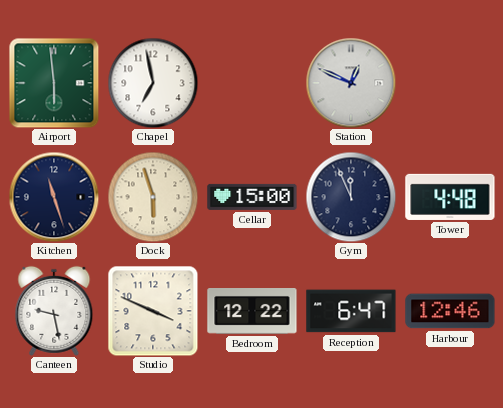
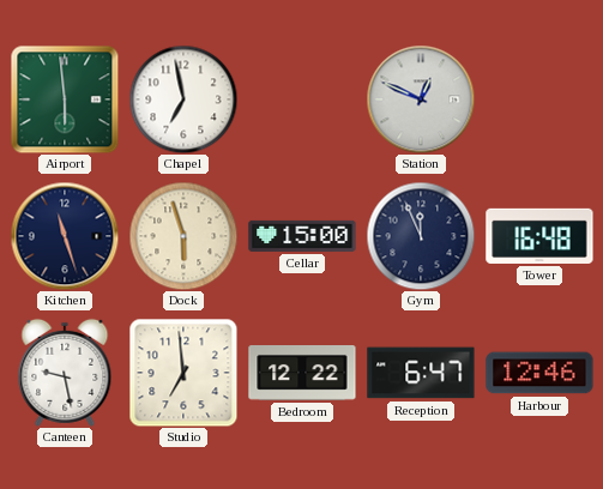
Tower: 4:48 -> 16:48
Studio: 3:49 -> 6:59
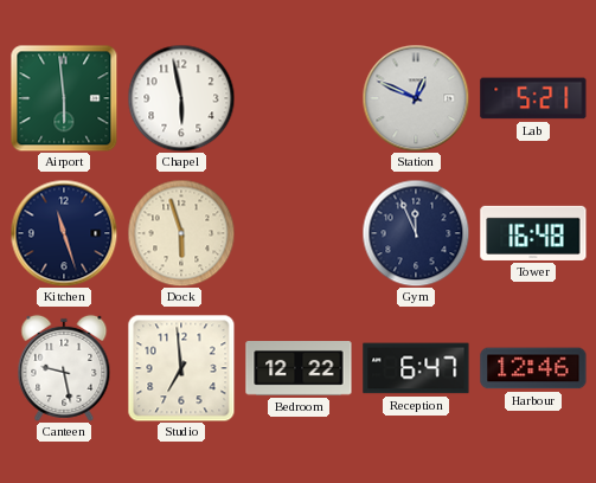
Chapel: 6:58 -> 5:58
Lab: none -> 5:21
Cellar: 15:00 -> none
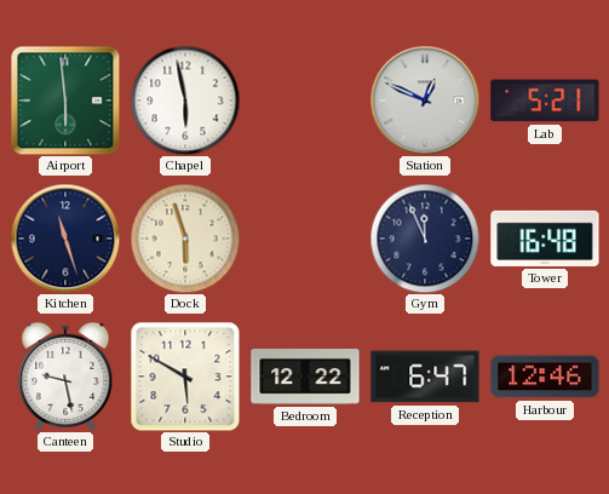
Studio: 6:59 -> 5:50
